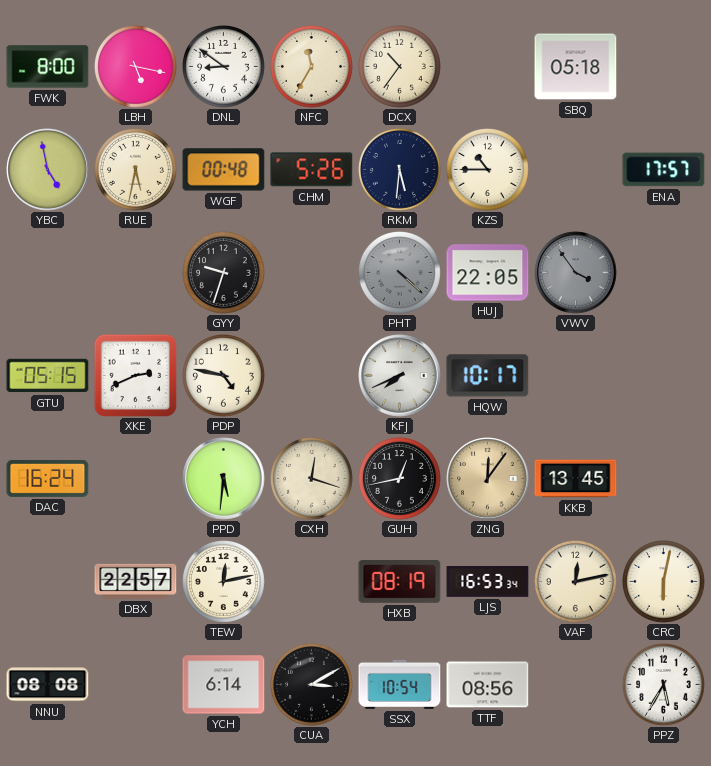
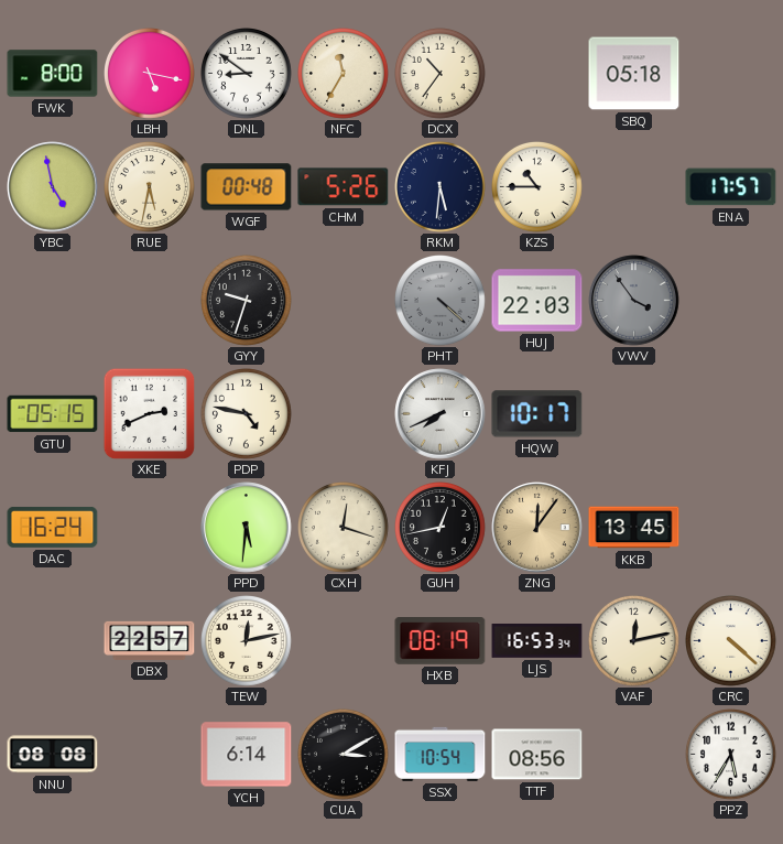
HUJ: 22:05 -> 22:03
CRC: 6:02 -> 4:22
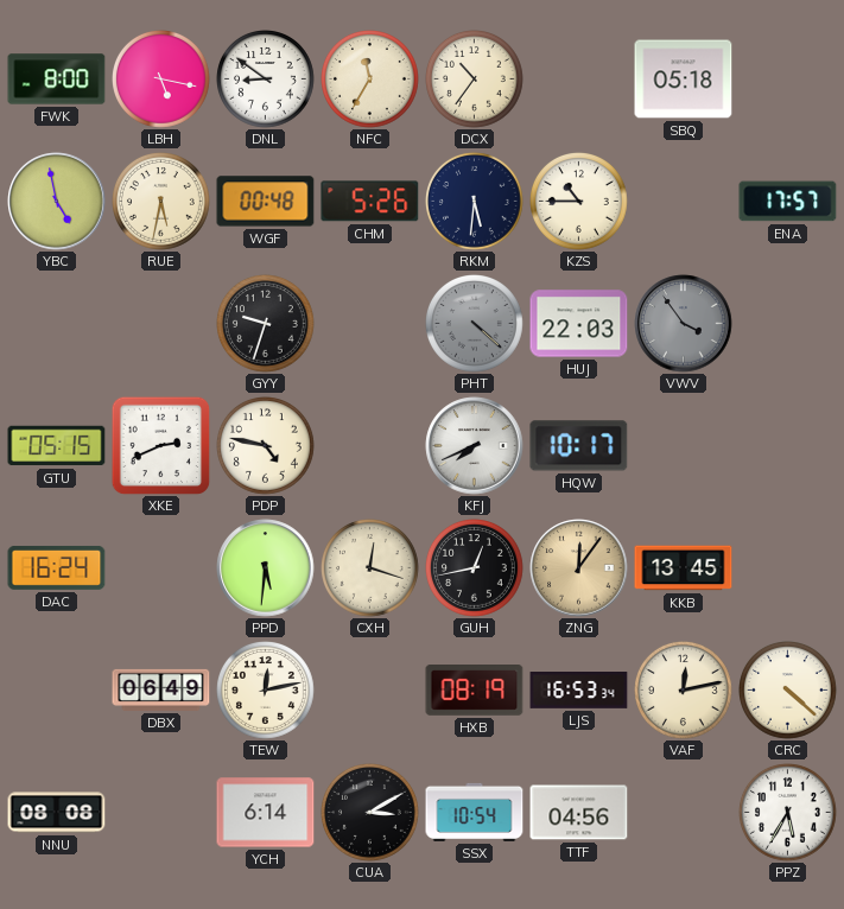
DBX: 22:57 -> 06:49
TTF: 08:56 -> 04:56
